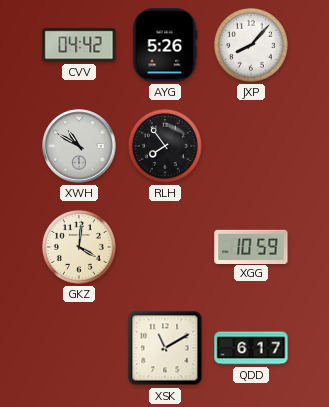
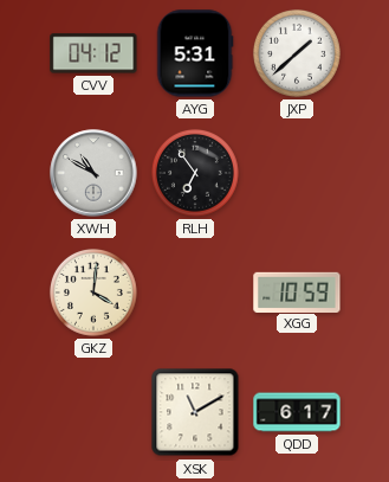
CVV: 04:42 -> 04:12
AYG: 5:26 -> 5:31
JXP: 8:07 -> 1:38
RLH: 7:54 -> 6:54
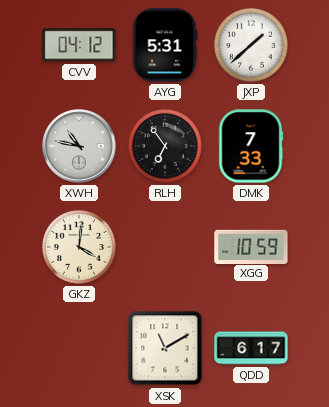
XWH: 10:50 -> 10:47
DMK: none -> 7:33
